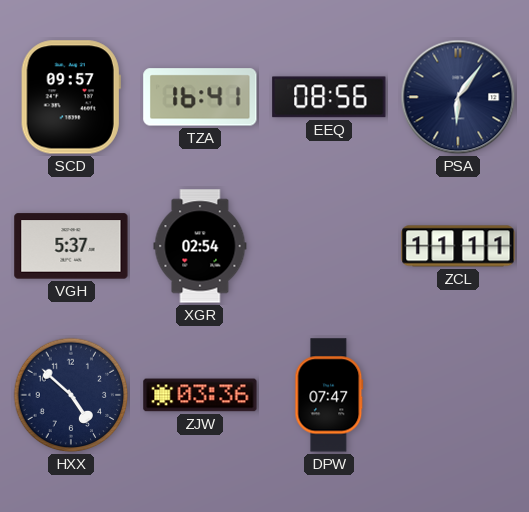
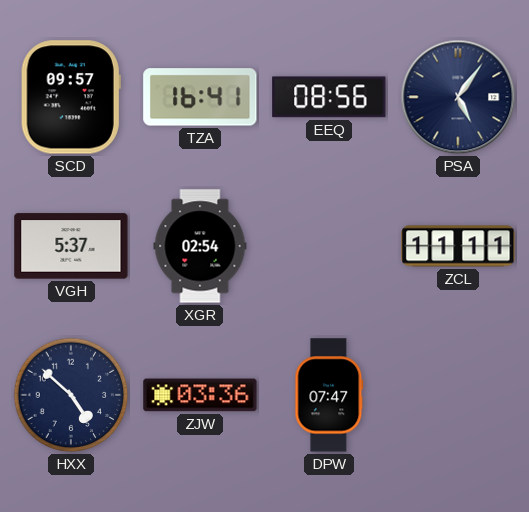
PSA: 6:06 -> 5:06
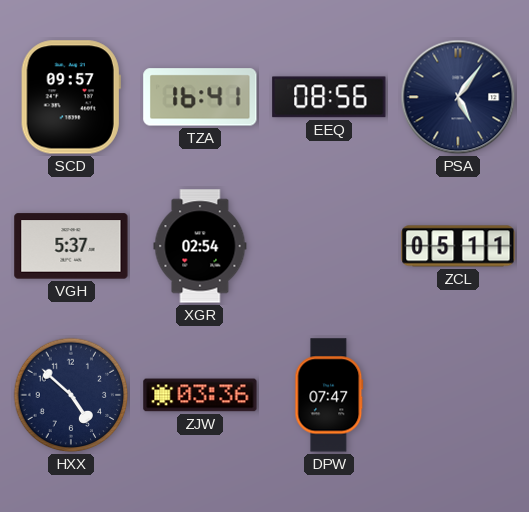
ZCL: 11:11 -> 05:11
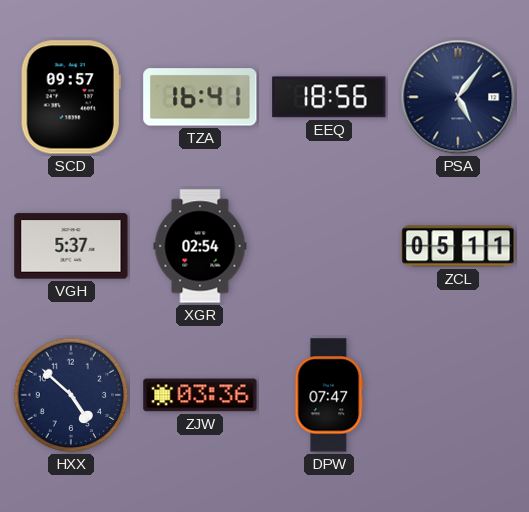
EEQ: 08:56 -> 18:56
